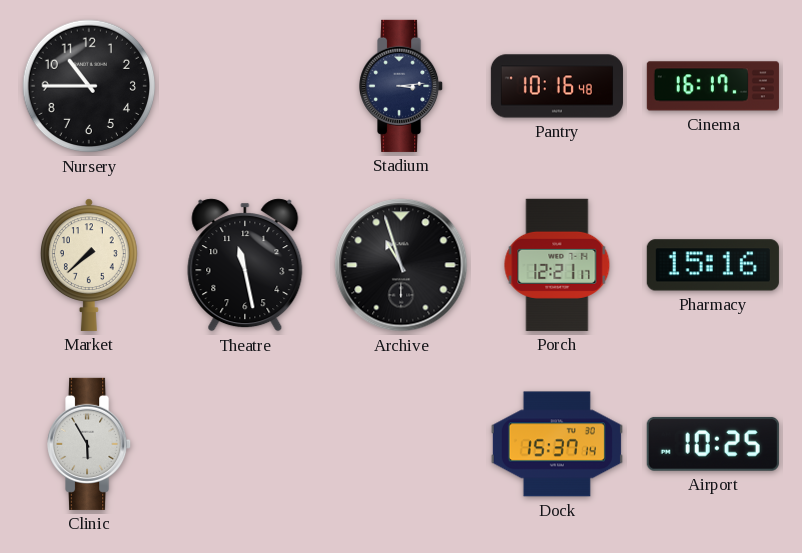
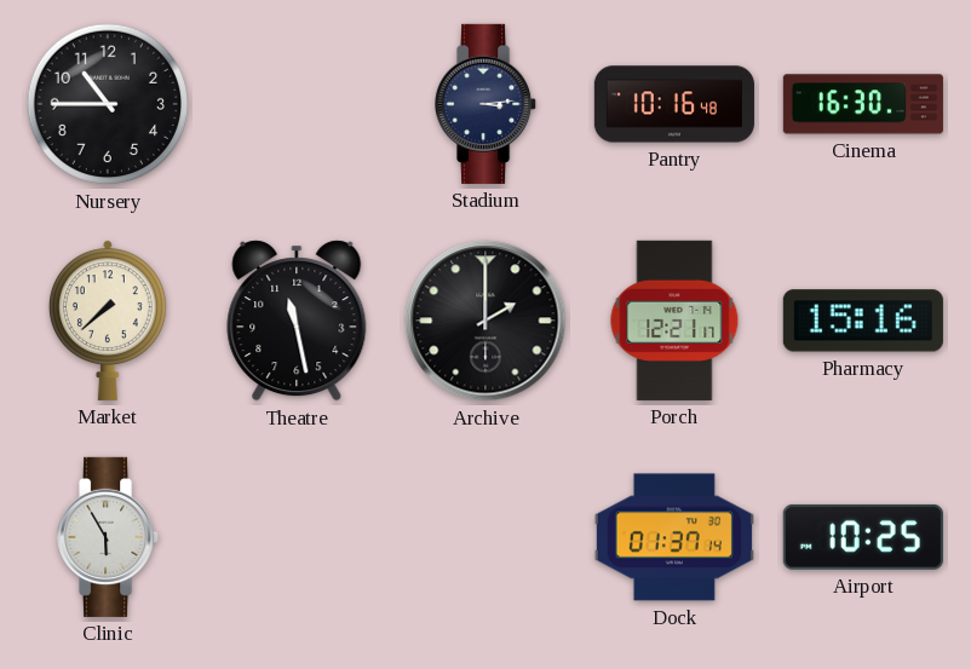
Cinema: 16:17 -> 16:30
Archive: 10:57 -> 2:00
Dock: 15:37 -> 01:37
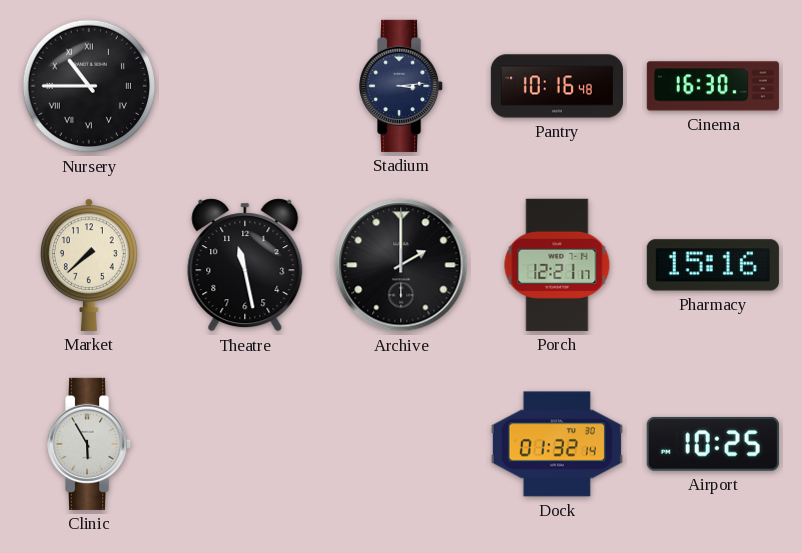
Nursery numerals: Arabic -> Roman
Dock: 01:37 -> 01:32
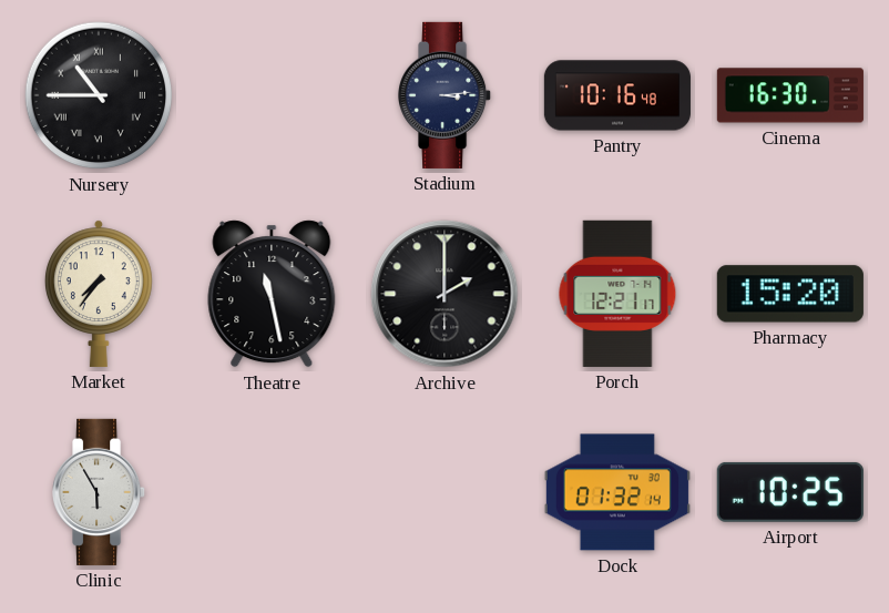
Market: 7:38 -> 7:36
Pharmacy: 15:16 -> 15:20
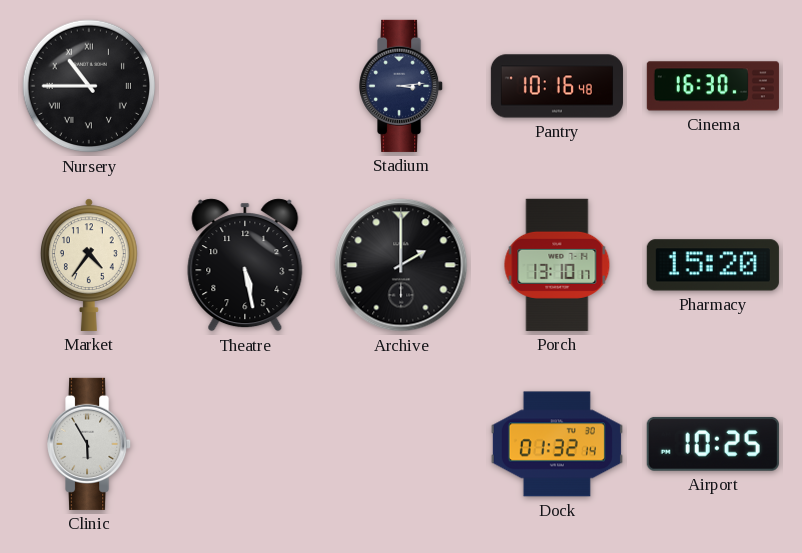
Market: 7:36 -> 4:36
Theatre: 11:28 -> 5:28
Porch: 12:21 -> 13:10
